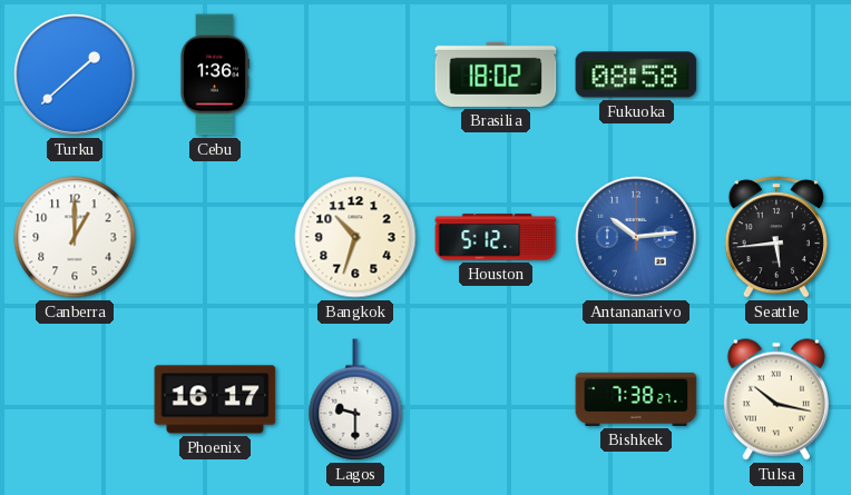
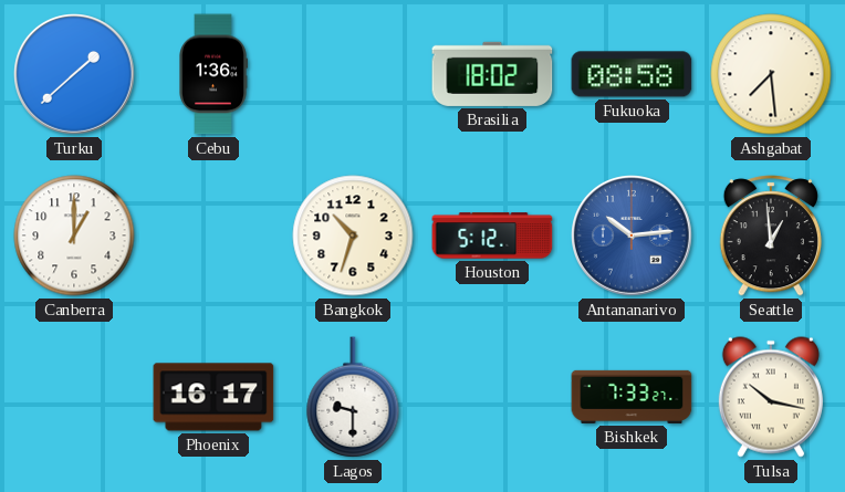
Ashgabat: none -> 7:29
Seattle: 5:44 -> 12:59
Bishkek: 7:38 -> 7:33
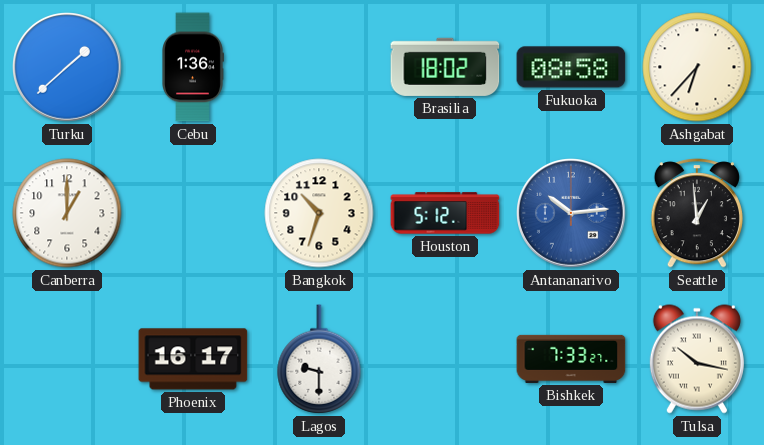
Ashgabat: 7:29 -> 6:37
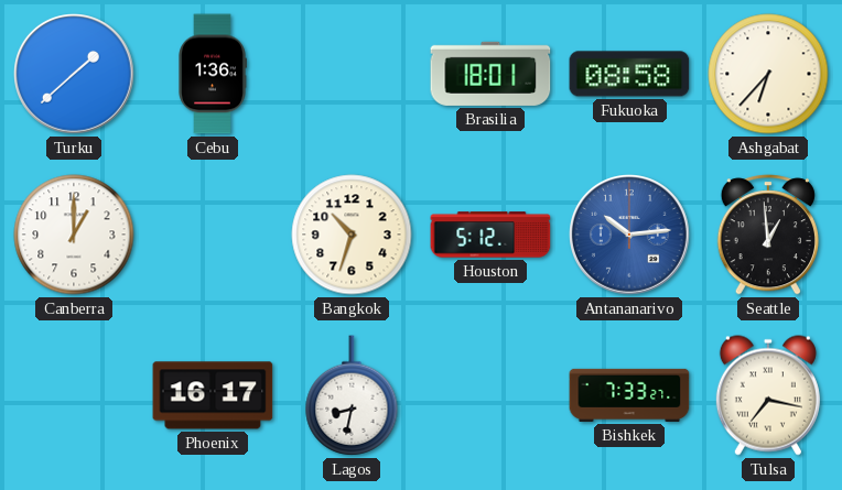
Brasilia: 18:02 -> 18:01
Lagos: 9:30 -> 8:32
Tulsa: 10:17 -> 7:17
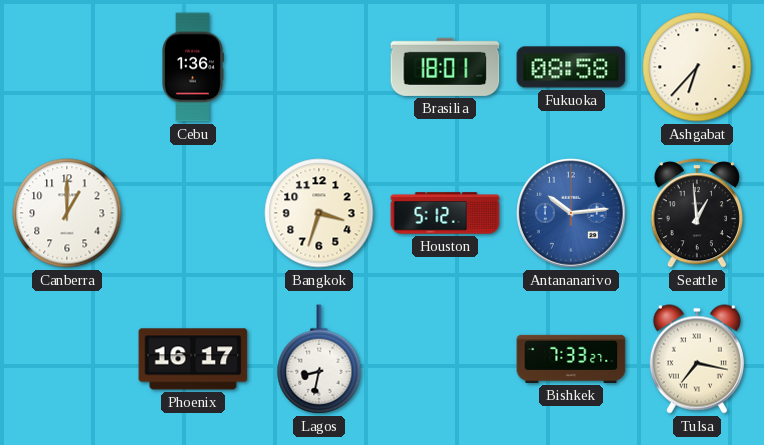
Turku: 1:38 -> none
Bangkok: 10:33 -> 3:33
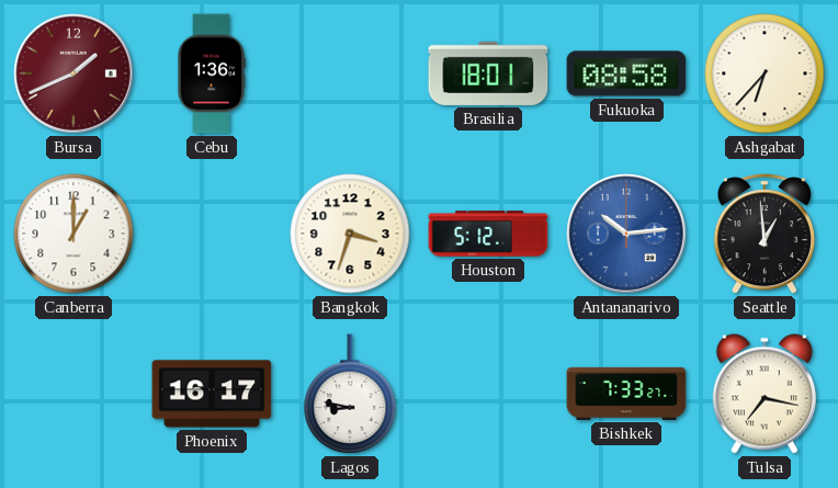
Bursa: none -> 1:41
Lagos: 8:32 -> 8:47
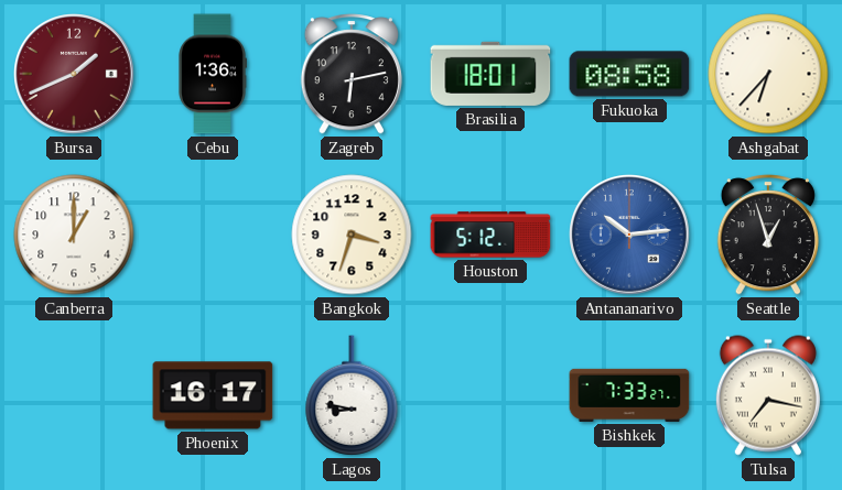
Zagreb: none -> 6:13
Seattle: 12:59 -> 12:57
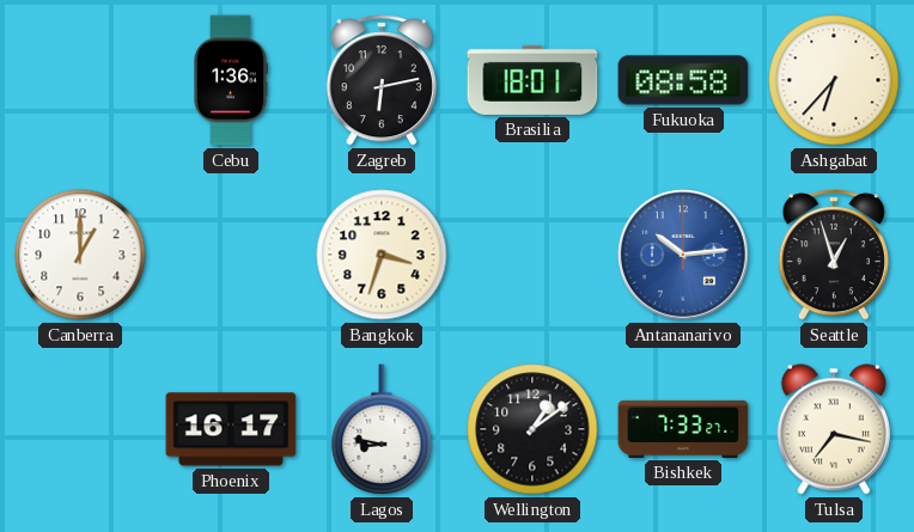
Bursa: 1:41 -> none
Houston: 5:12 -> none
Wellington: none -> 1:09
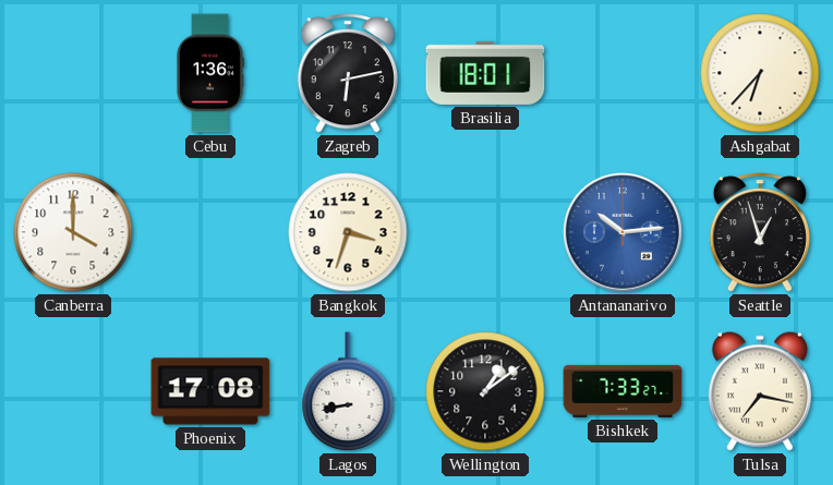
Fukuoka: 08:58 -> none
Canberra: 1:00 -> 4:00
Phoenix: 16:17 -> 17:08
Lagos: 8:47 -> 8:43
